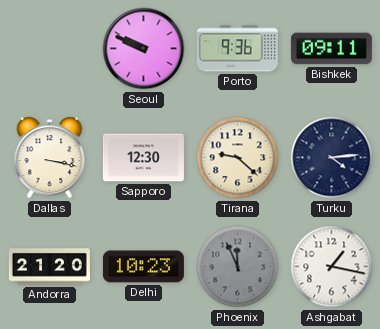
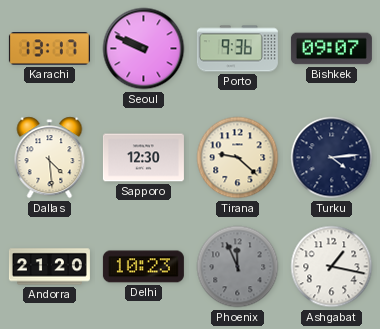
Karachi: none -> 13:17
Bishkek: 09:11 -> 09:07
Dallas: 3:17 -> 4:29
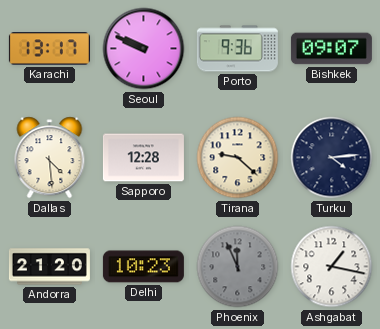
Sapporo: 12:30 -> 12:28
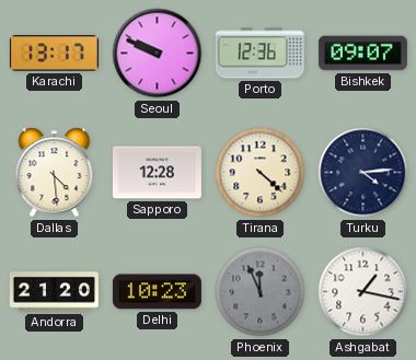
Porto: 9:36 -> 12:36
Tirana: 9:22 -> 4:22
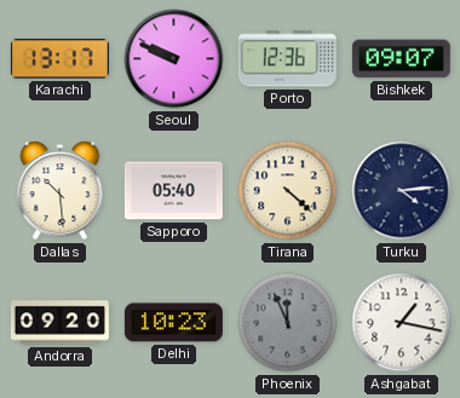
Dallas: 4:29 -> 10:29
Sapporo: 12:28 -> 05:40
Andorra: 21:20 -> 09:20
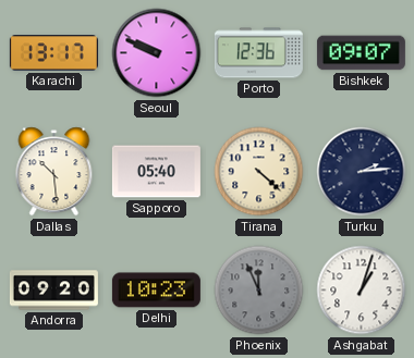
Turku: 4:14 -> 2:14
Ashgabat: 1:17 -> 1:03
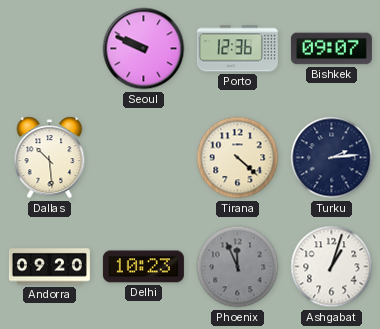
Karachi: 13:17 -> none
Sapporo: 05:40 -> none
